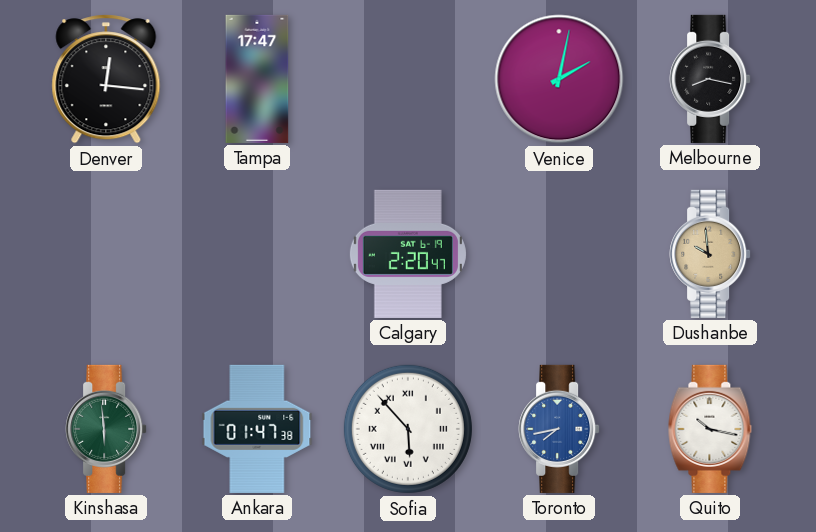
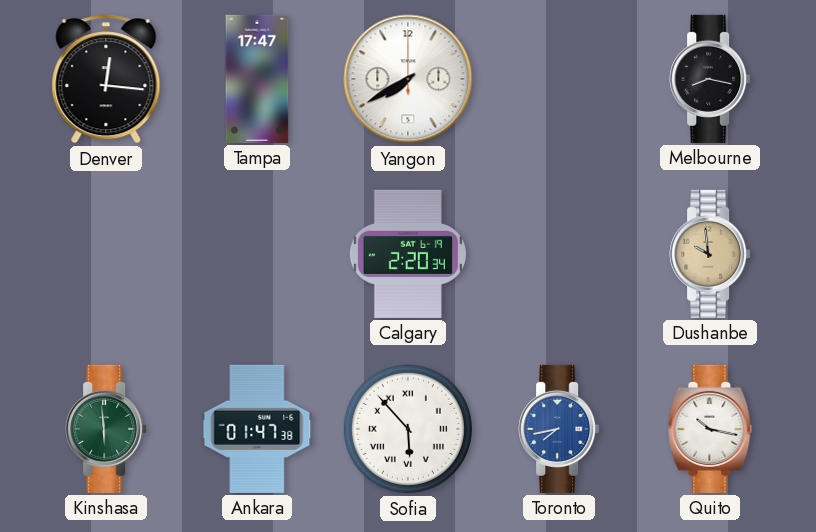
Yangon: none -> 7:40
Venice: 2:02 -> none
Calgary: 2:20:47 -> 2:20:34
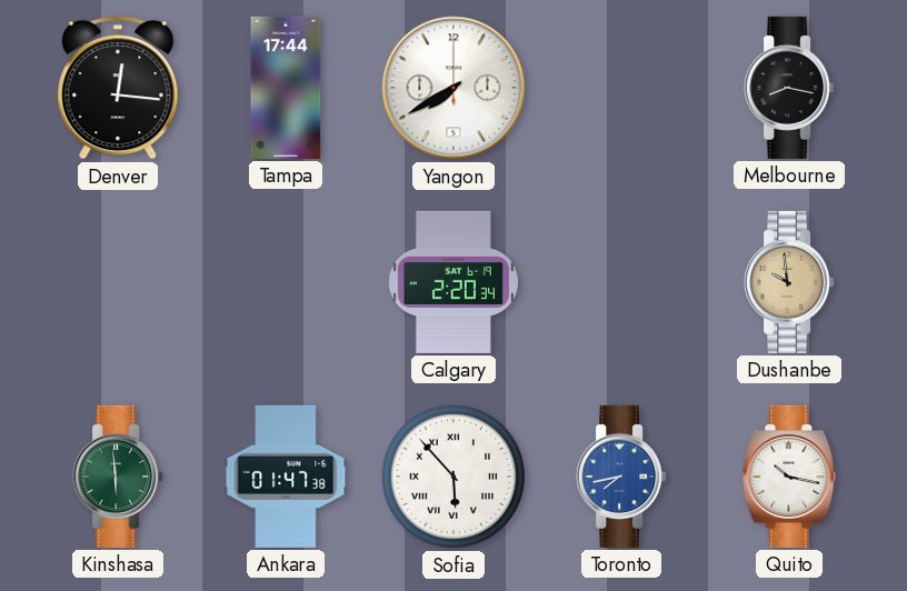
Tampa: 17:47 -> 17:44
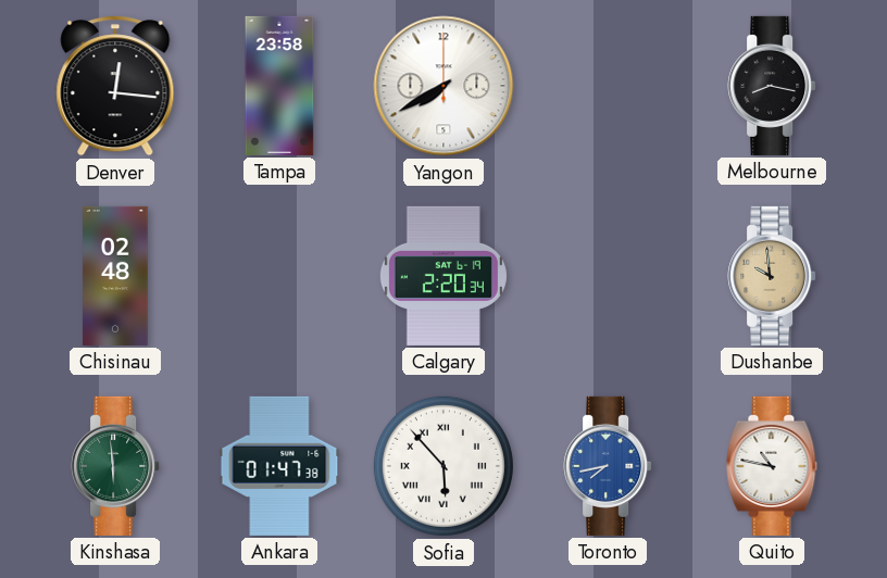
Tampa: 17:44 -> 23:58
Chisinau: none -> 02:48
Quito: 10:17 -> 10:47
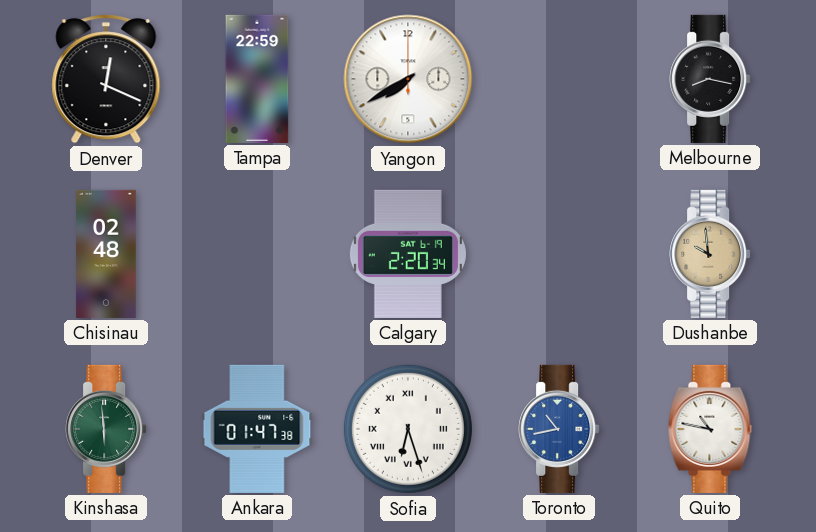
Denver: 12:16 -> 12:19
Tampa: 23:58 -> 22:59
Sofia: 5:53 -> 6:27
Toronto: 7:43 -> 10:43
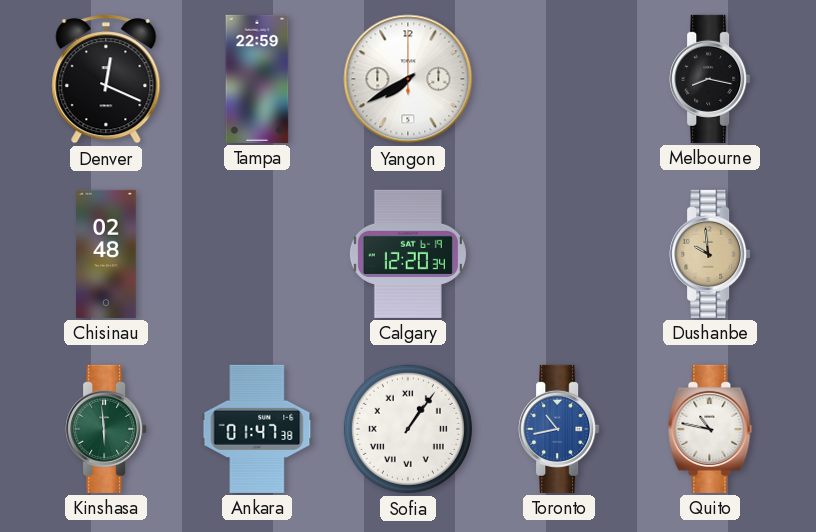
Calgary: 2:20 -> 12:20
Sofia: 6:27 -> 1:06
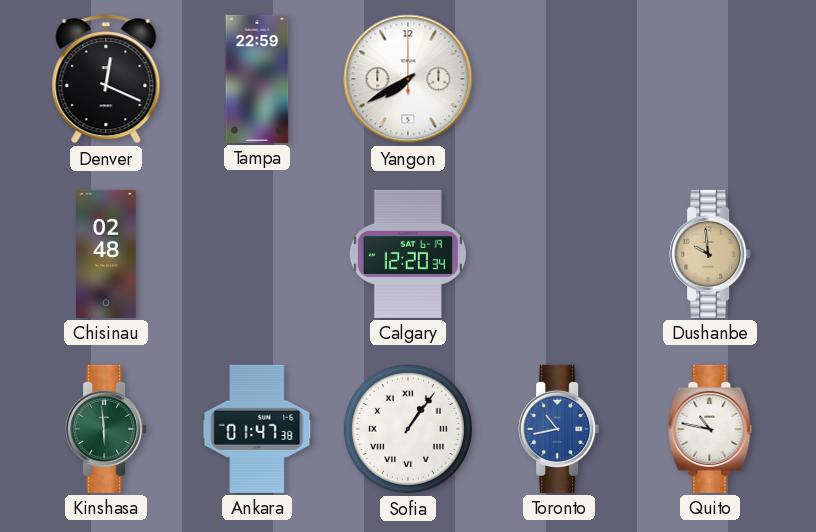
Melbourne: 8:17 -> none
